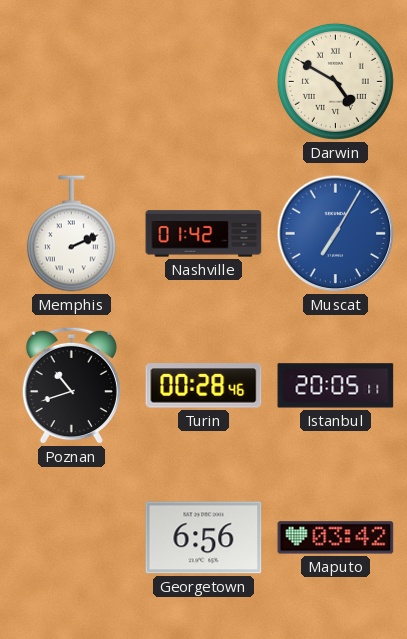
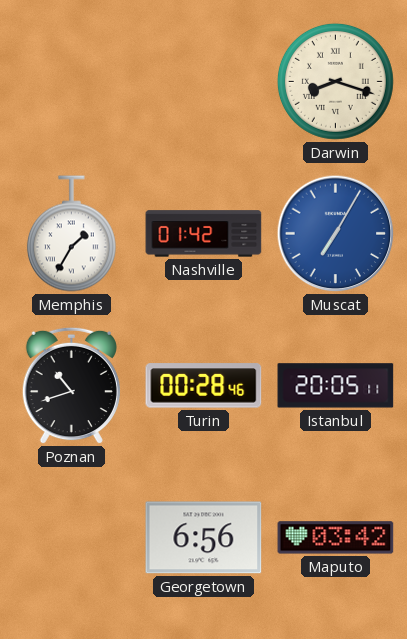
Darwin: 4:50 -> 8:18
Memphis: 2:11 -> 1:35
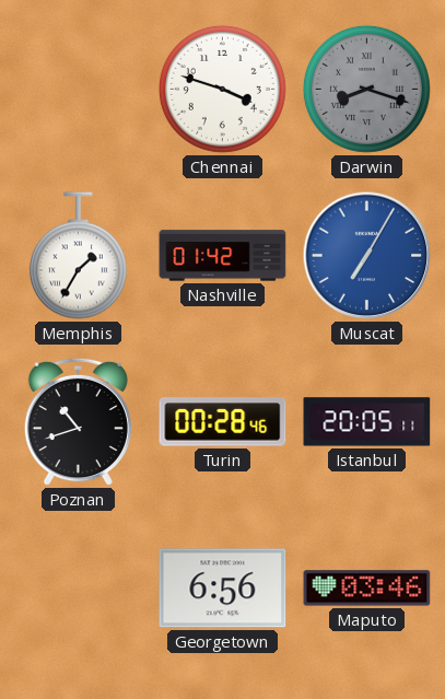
Chennai: none -> 3:48
Darwin dial: cream -> grey
Maputo: 03:42 -> 03:46
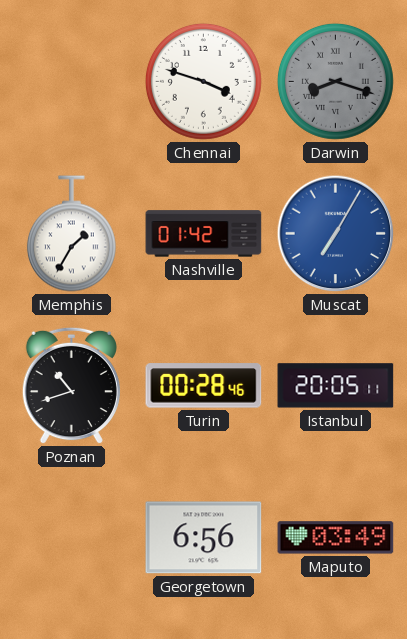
Maputo: 03:46 -> 03:49
